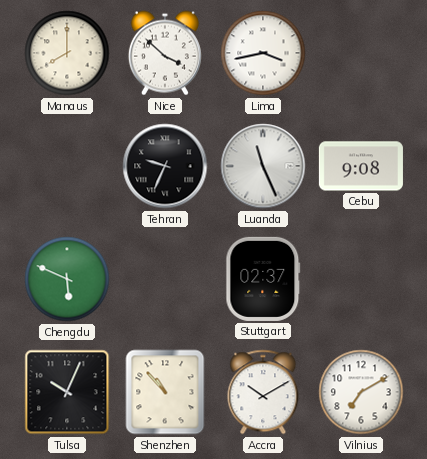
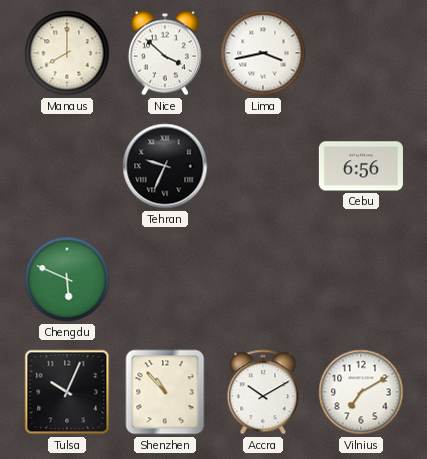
Luanda: 11:26 -> none
Cebu: 9:08 -> 6:56
Stuttgart: 02:37 -> none
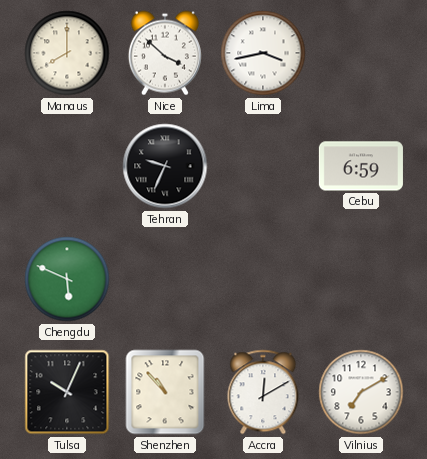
Cebu: 6:56 -> 6:59
Accra: 10:10 -> 12:10
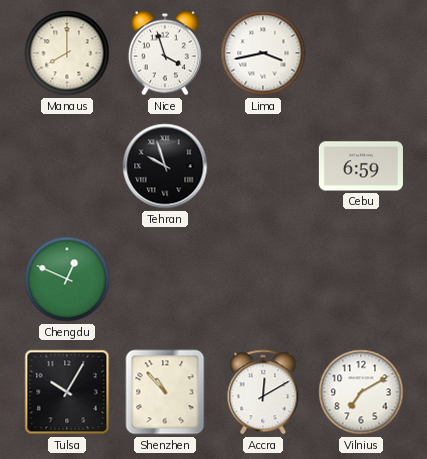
Nice: 3:52 -> 3:57
Tehran: 9:34 -> 9:57
Chengdu: 5:49 -> 12:49
Tulsa: 10:04 -> 10:05
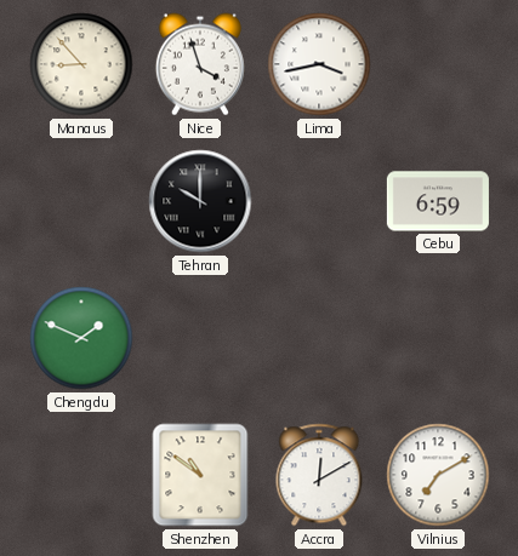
Manaus: 8:00 -> 8:53
Tehran: 9:57 -> 10:00
Chengdu: 12:49 -> 1:49
Tulsa: 10:05 -> none
Shenzhen: 10:53 -> 10:51
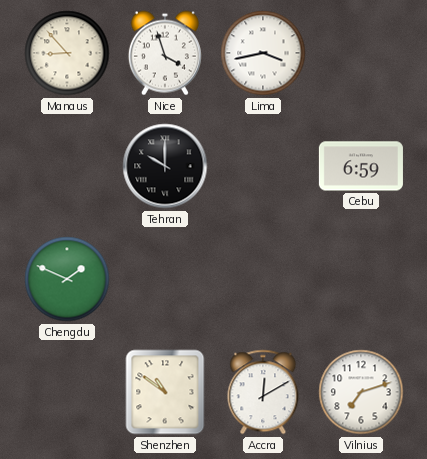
Vilnius: 7:10 -> 7:12
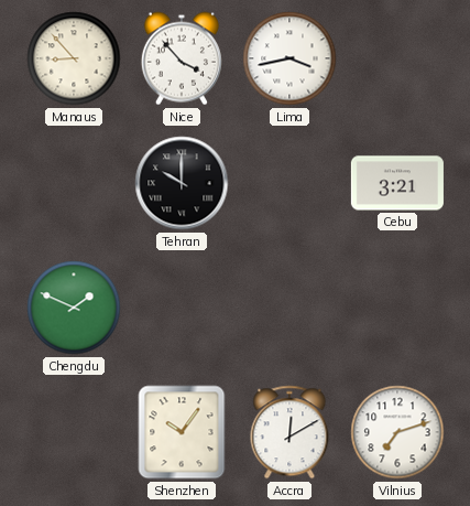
Nice: 3:57 -> 3:53
Cebu: 6:59 -> 3:21
Shenzhen: 10:51 -> 10:06
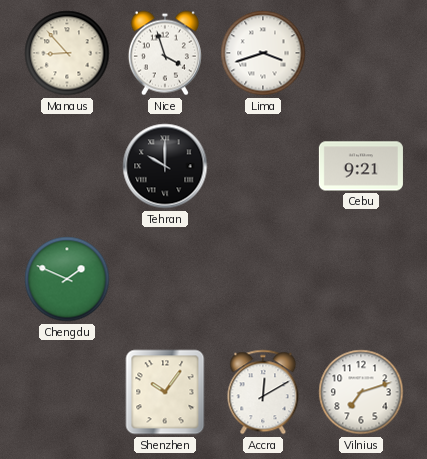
Nice: 3:53 -> 3:57
Lima: 3:43 -> 3:42
Cebu: 3:21 -> 9:21
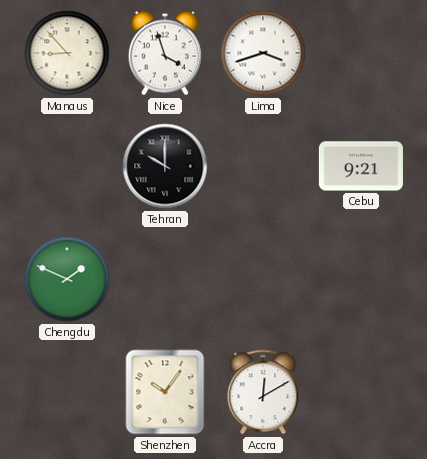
Vilnius: 7:12 -> none
